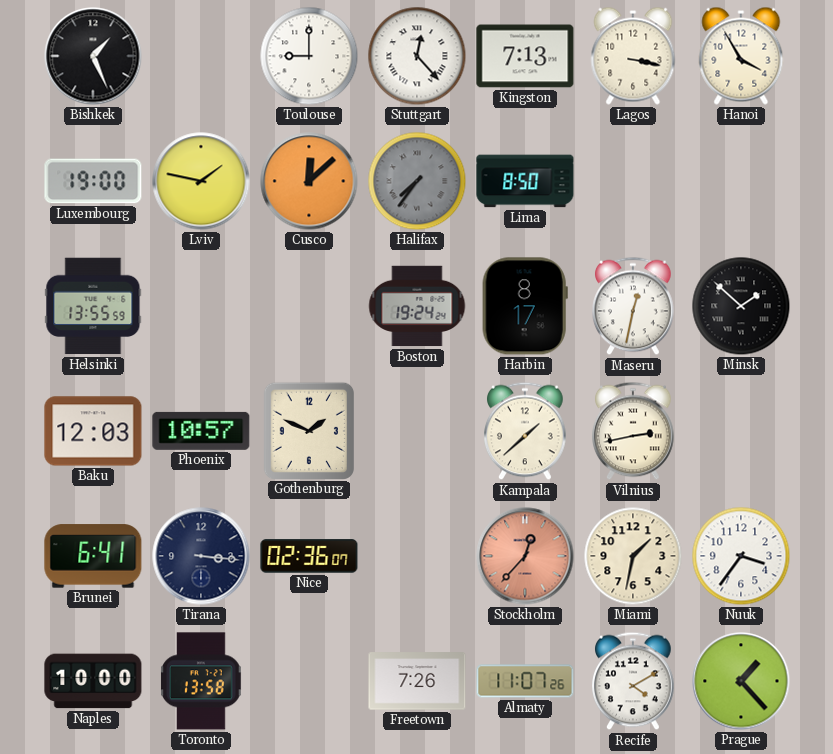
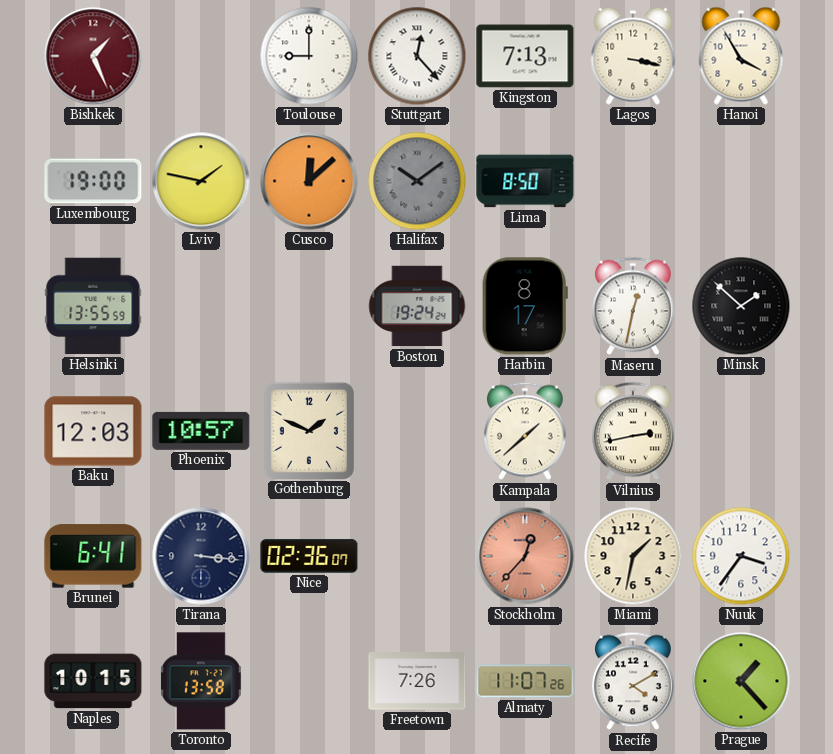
Bishkek dial: black -> burgundy
Halifax: 7:36 -> 10:09
Naples: 10:00 -> 10:15
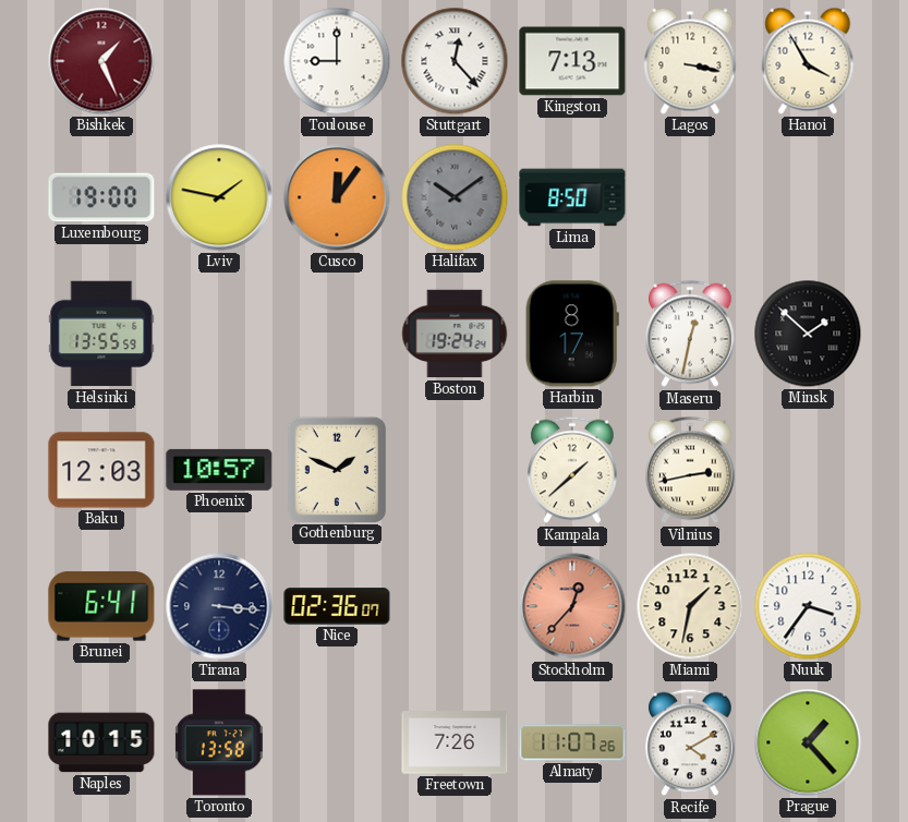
Cusco: 12:08 -> 12:06
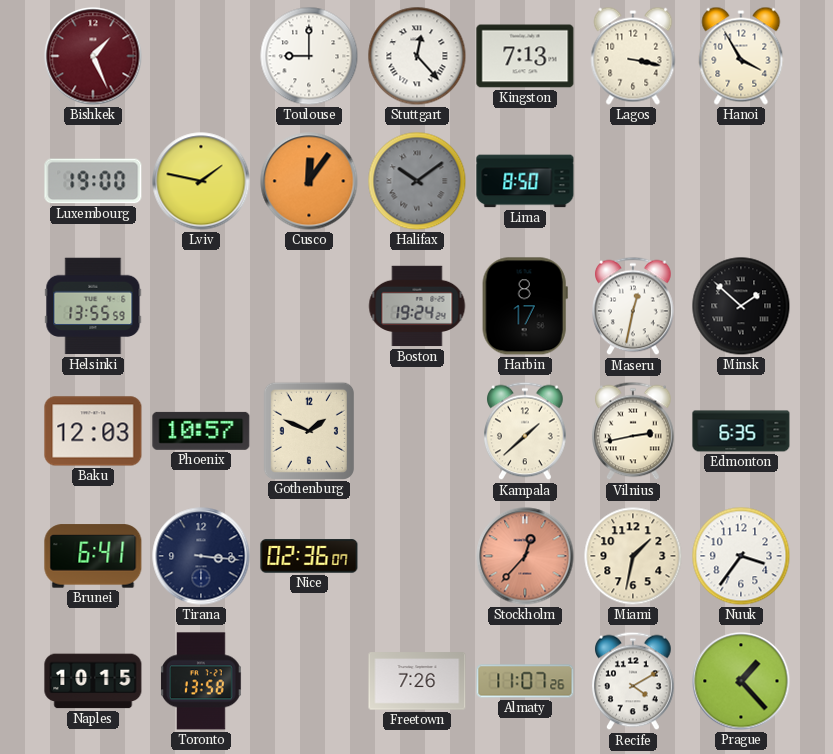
Edmonton: none -> 6:35
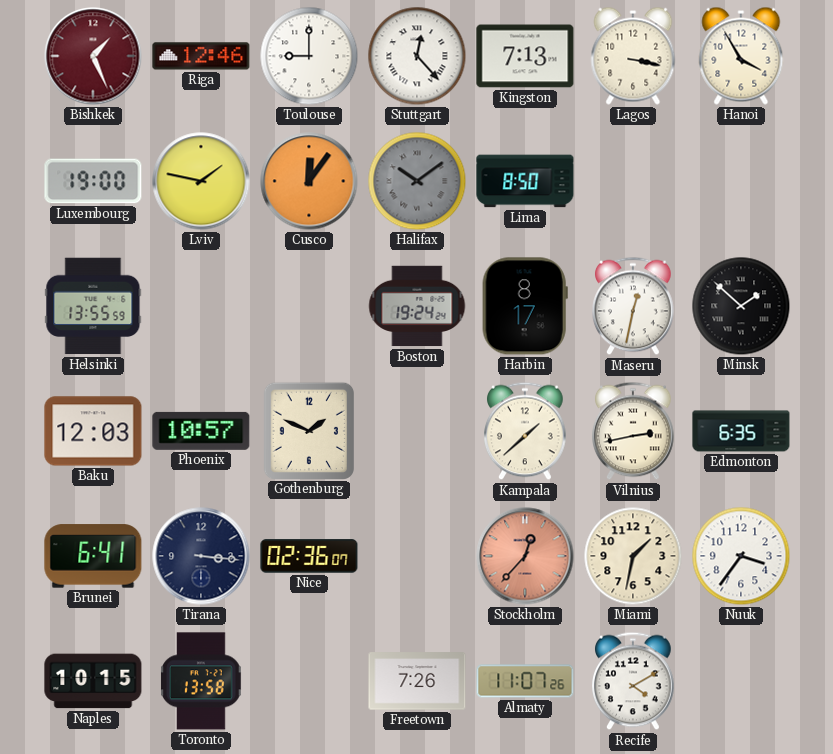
Riga: none -> 12:46
Prague: 1:23 -> none
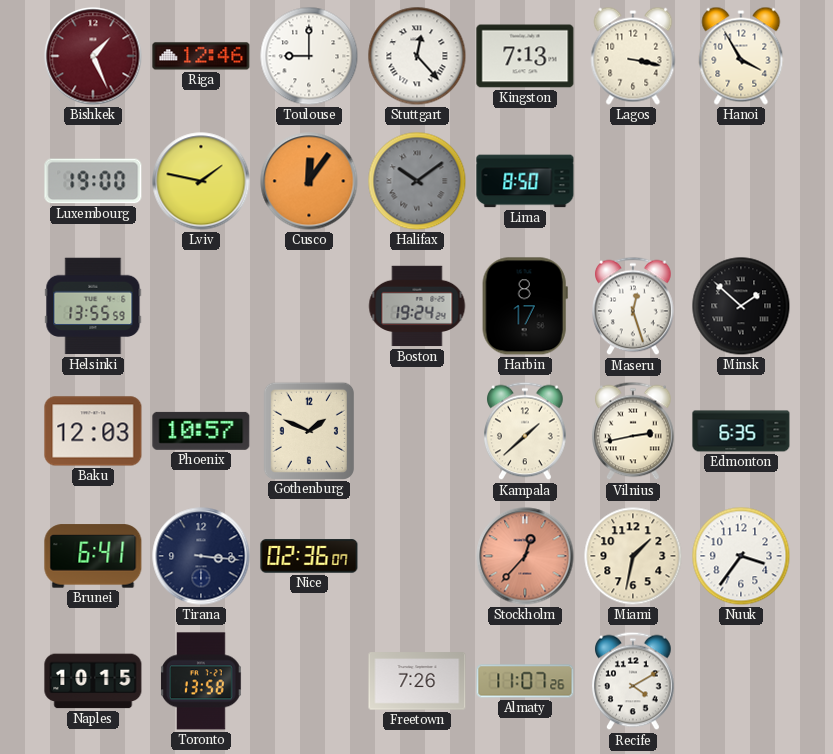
Maseru: 12:32 -> 12:27
